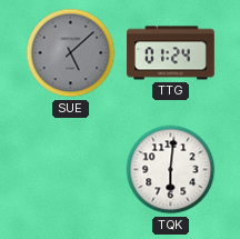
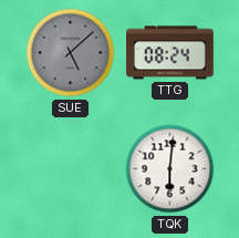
TTG: 01:24 -> 08:24
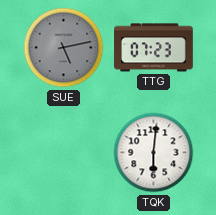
SUE: 5:08 -> 5:13
TTG: 08:24 -> 07:23
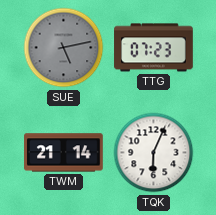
TWM: none -> 21:14
TQK: 6:01 -> 6:04
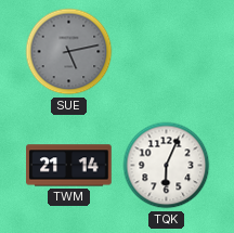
TTG: 07:23 -> none
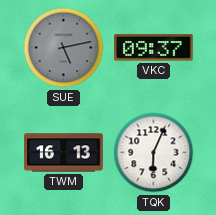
VKC: none -> 09:37
TWM: 21:14 -> 16:13
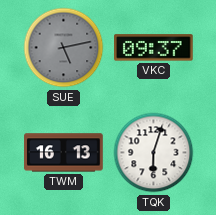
TQK: 6:04 -> 6:03
